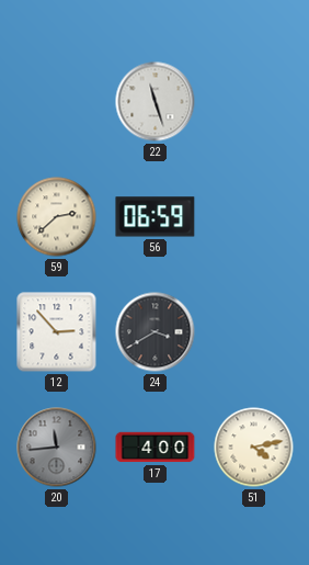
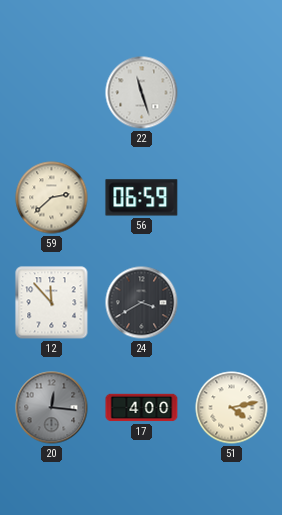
12: 2:53 -> 11:53
20: 11:44 -> 12:16
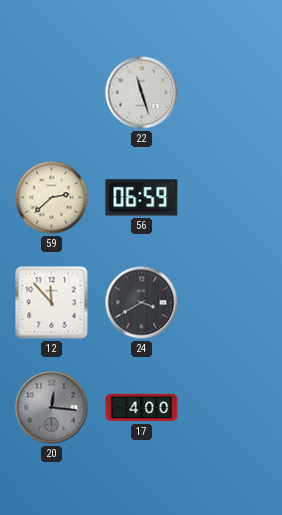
51: 4:13 -> none
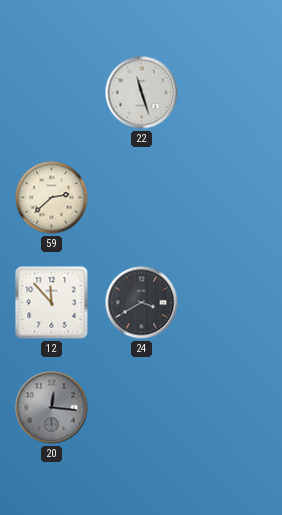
56: 06:59 -> none
17: 4:00 -> none
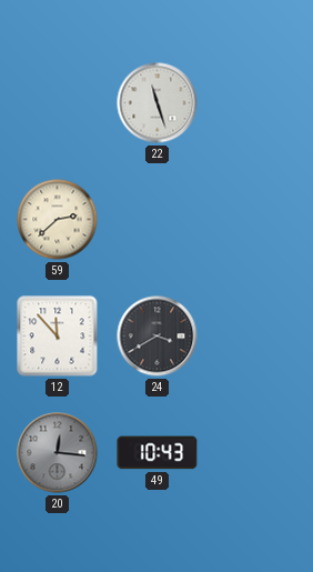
49: none -> 10:43
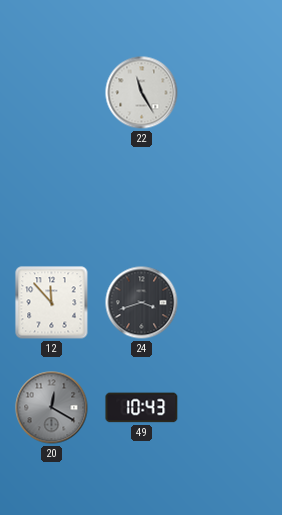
22: 11:27 -> 11:25
59: 2:38 -> none
24: 3:40 -> 3:42
20: 12:16 -> 12:20
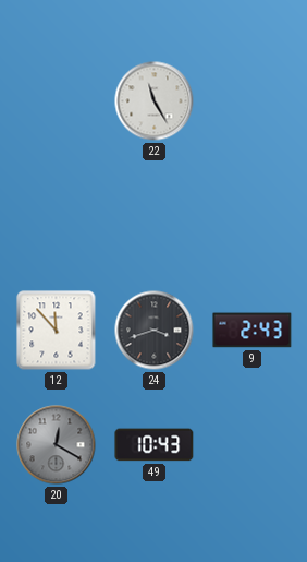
9: none -> 2:43
